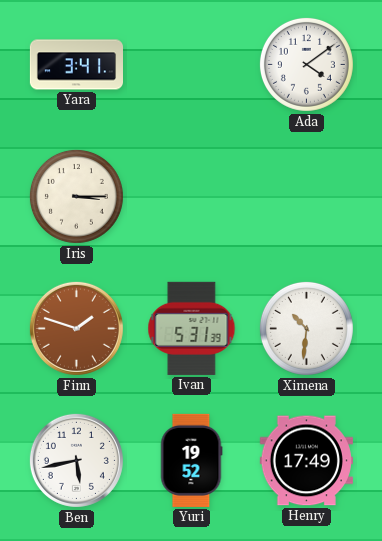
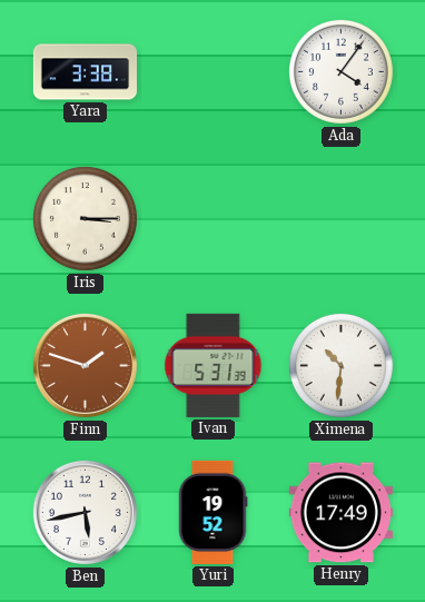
Yara: 3:41 -> 3:38
Ada: 4:09 -> 4:06
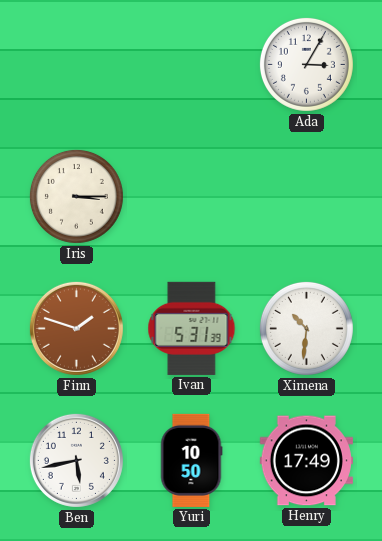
Yara: 3:38 -> none
Ada: 4:06 -> 3:05
Yuri: 19:52 -> 10:50
